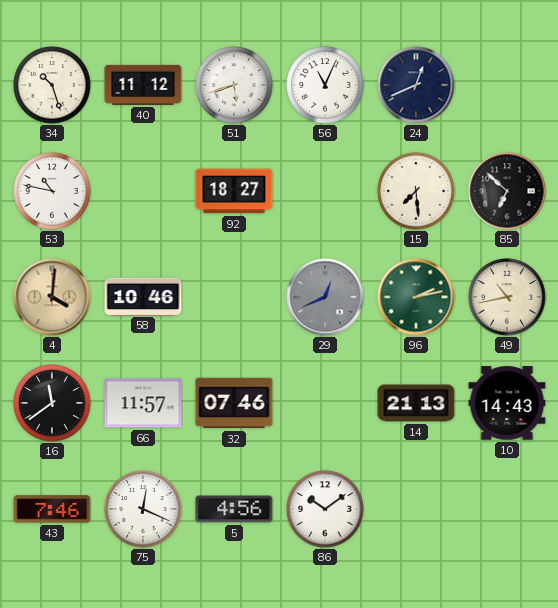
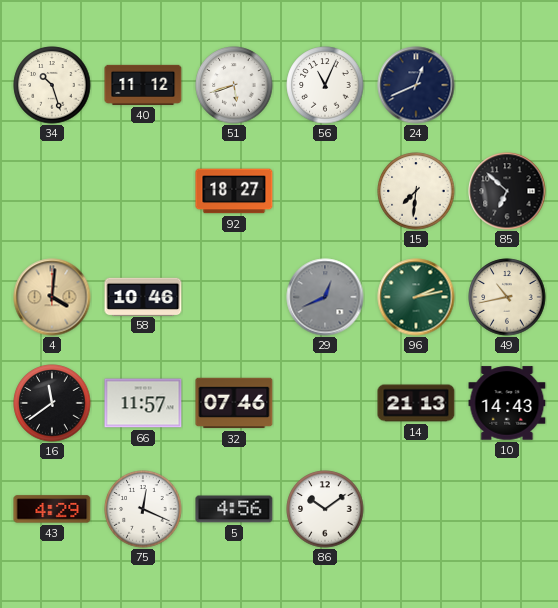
53: 10:47 -> none
15: 7:29 -> 7:31
43: 7:46 -> 4:29
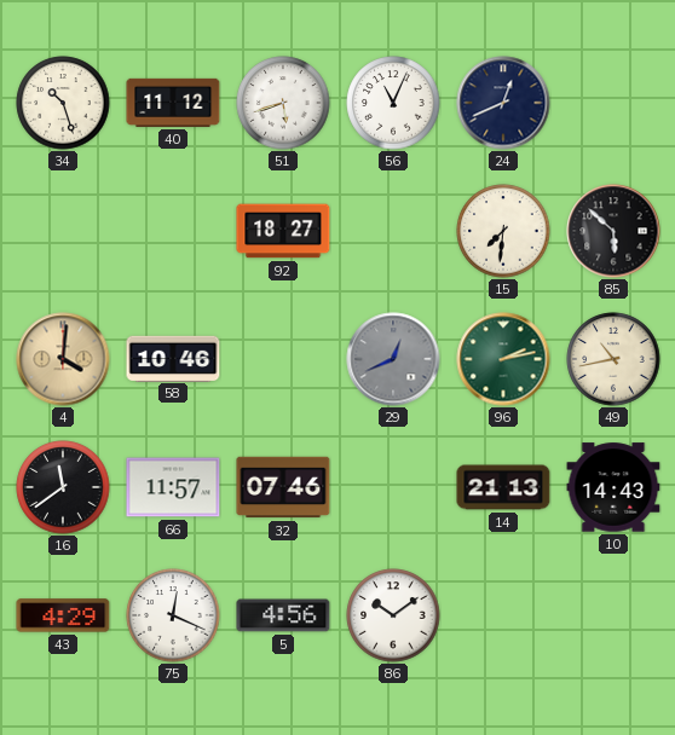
85: 6:52 -> 5:52
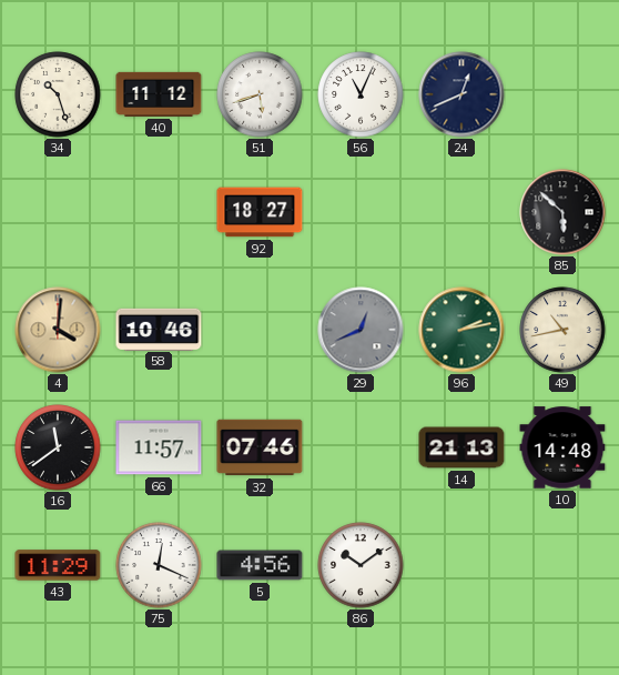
15: 7:31 -> none
10: 14:43 -> 14:48
43: 4:29 -> 11:29
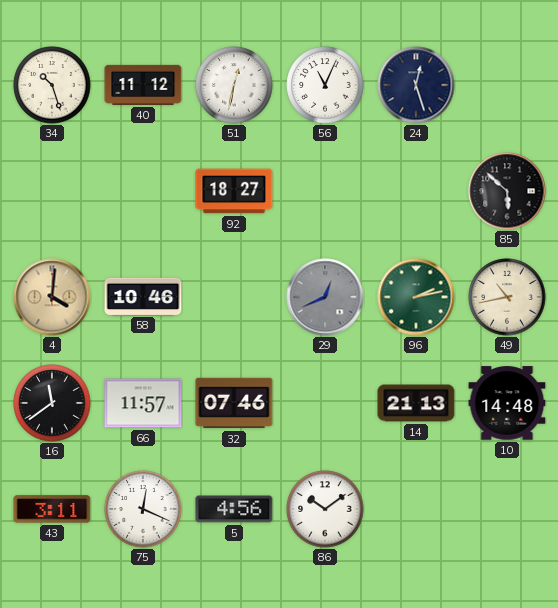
51: 5:42 -> 12:32
24: 12:41 -> 12:27
43: 11:29 -> 3:11
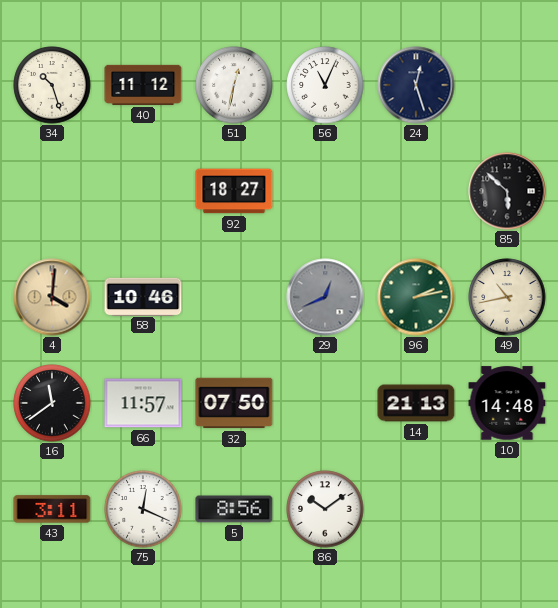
32: 07:46 -> 07:50
5: 4:56 -> 8:56
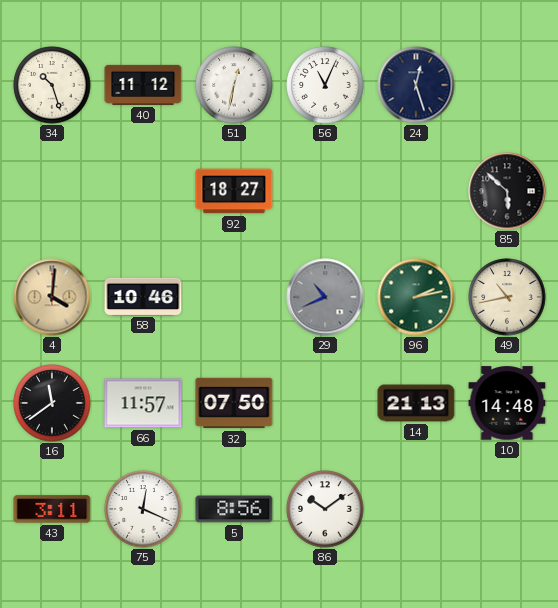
29: 12:41 -> 10:41
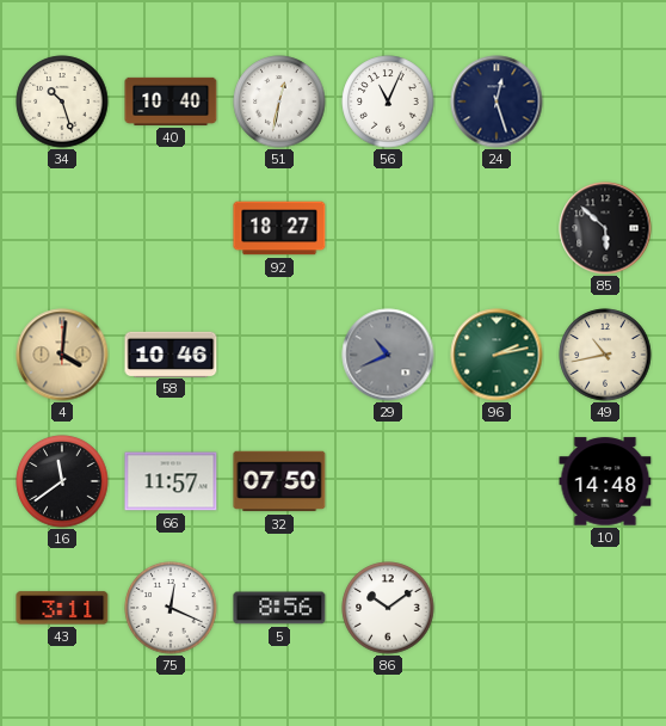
40: 11:12 -> 10:40
14: 21:13 -> none
